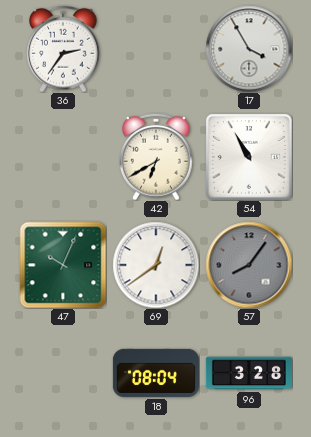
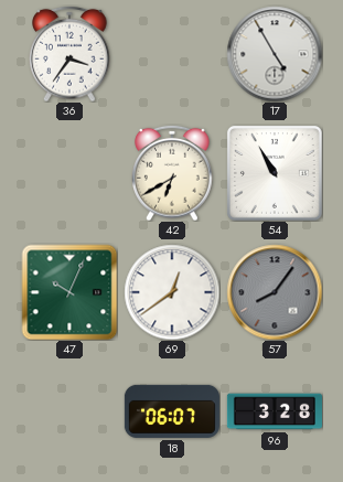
36: 2:36 -> 3:36
17: 3:55 -> 4:55
18: 08:04 -> 06:07
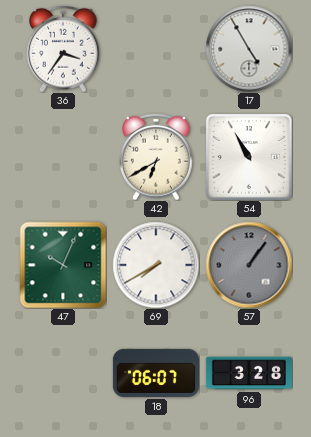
69: 12:39 -> 7:40
57: 8:06 -> 1:06
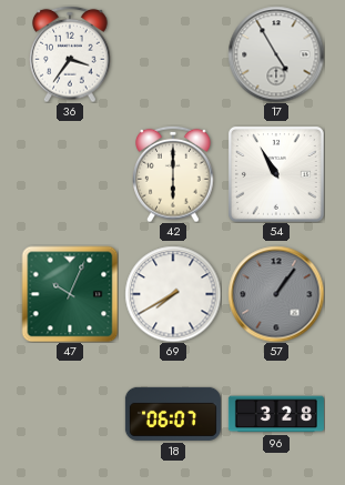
42: 6:40 -> 6:00
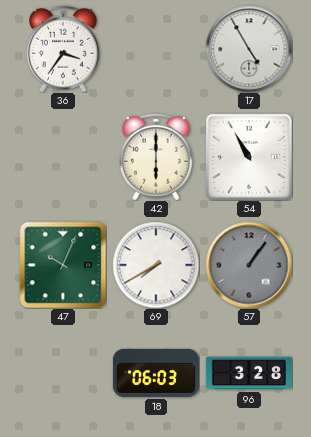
18: 06:07 -> 06:03
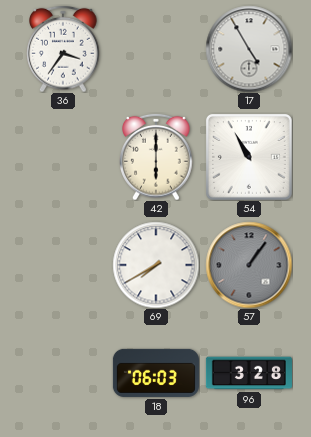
47: 10:04 -> none
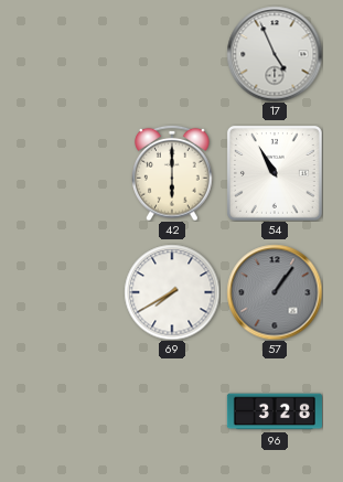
36: 3:36 -> none
17: 4:55 -> 4:56
18: 06:03 -> none
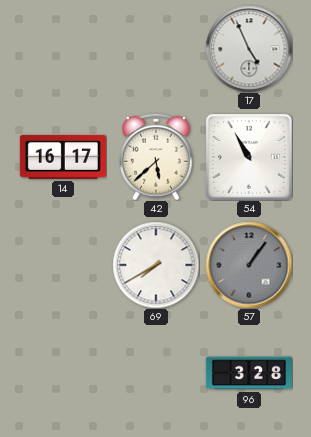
14: none -> 16:17
42: 6:00 -> 5:38
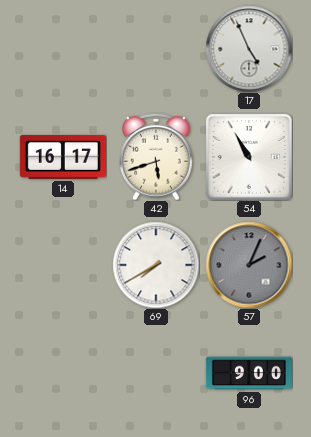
42: 5:38 -> 5:42
57: 1:06 -> 2:04
96: 3:28 -> 9:00
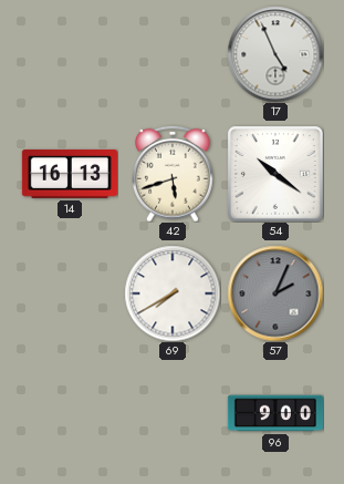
14: 16:17 -> 16:13
54: 10:55 -> 10:21
